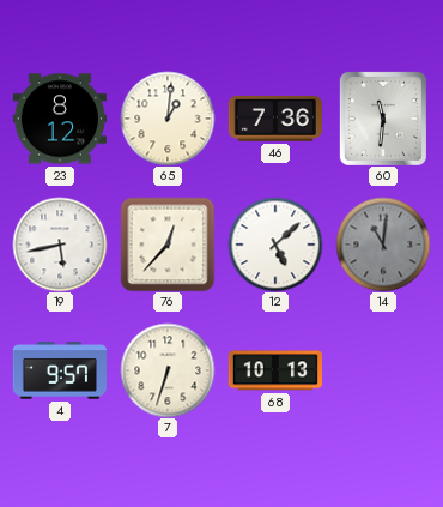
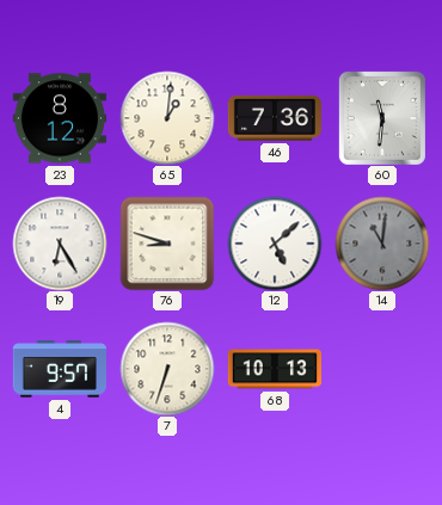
19: 5:43 -> 6:25
76: 12:37 -> 8:48
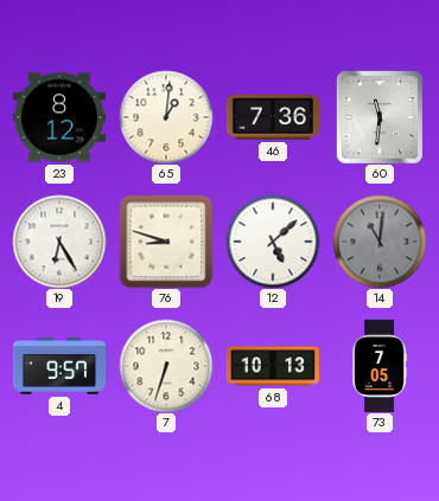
73: none -> 7:05
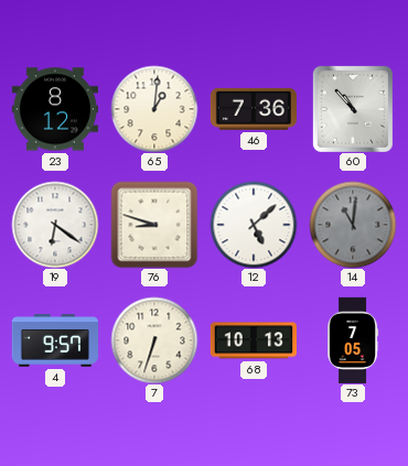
60: 11:31 -> 10:53
19: 6:25 -> 6:21
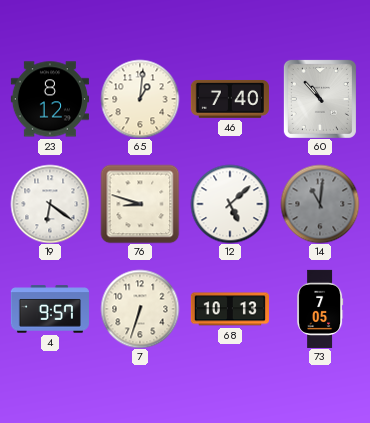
46: 7:36 -> 7:40
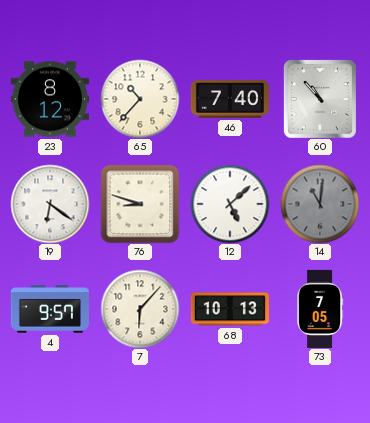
65: 1:01 -> 10:37
7: 6:33 -> 6:07
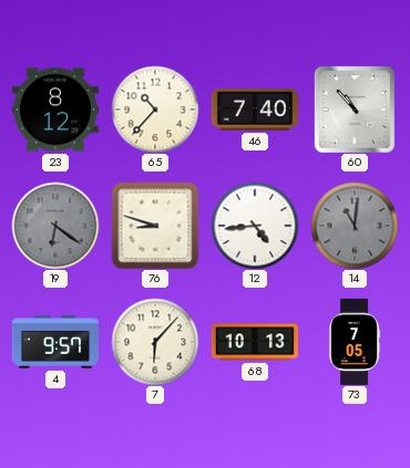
19 dial: white -> grey
12: 5:08 -> 4:44
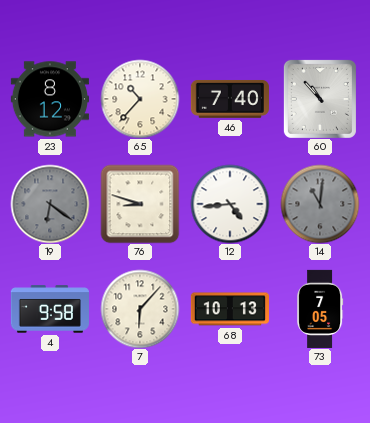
4: 9:57 -> 9:58
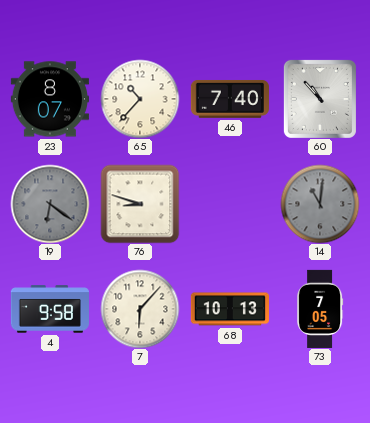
23: 8:12 -> 8:07
12: 4:44 -> none
